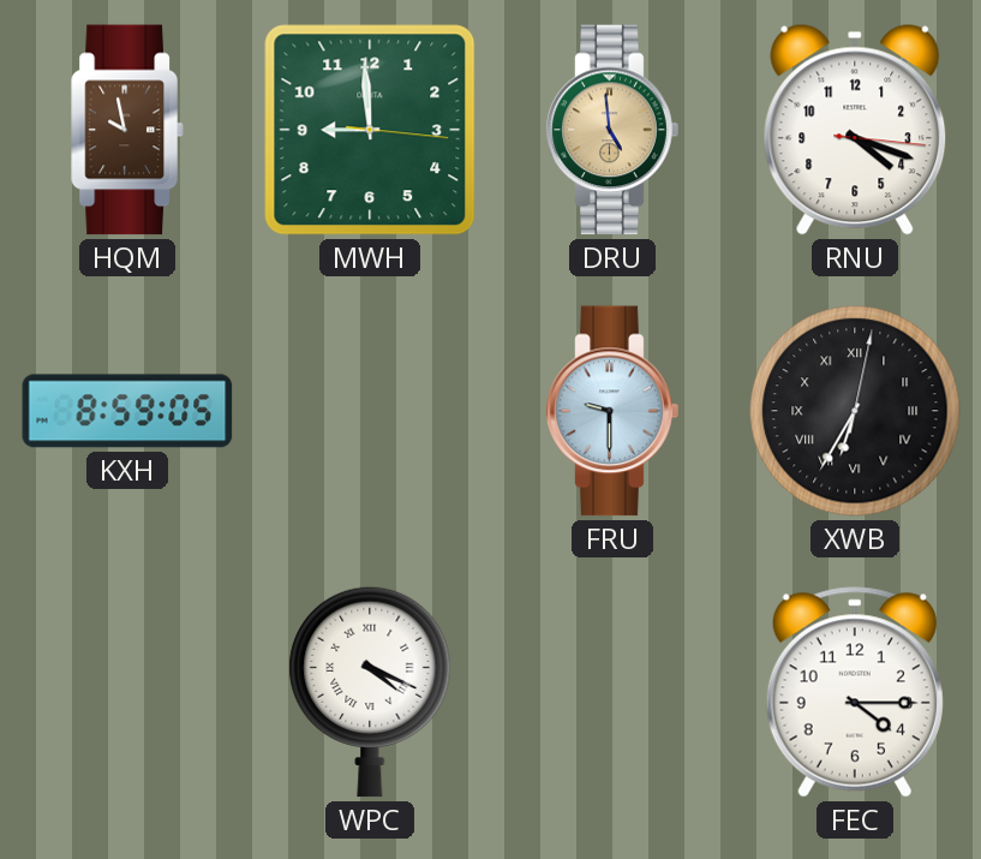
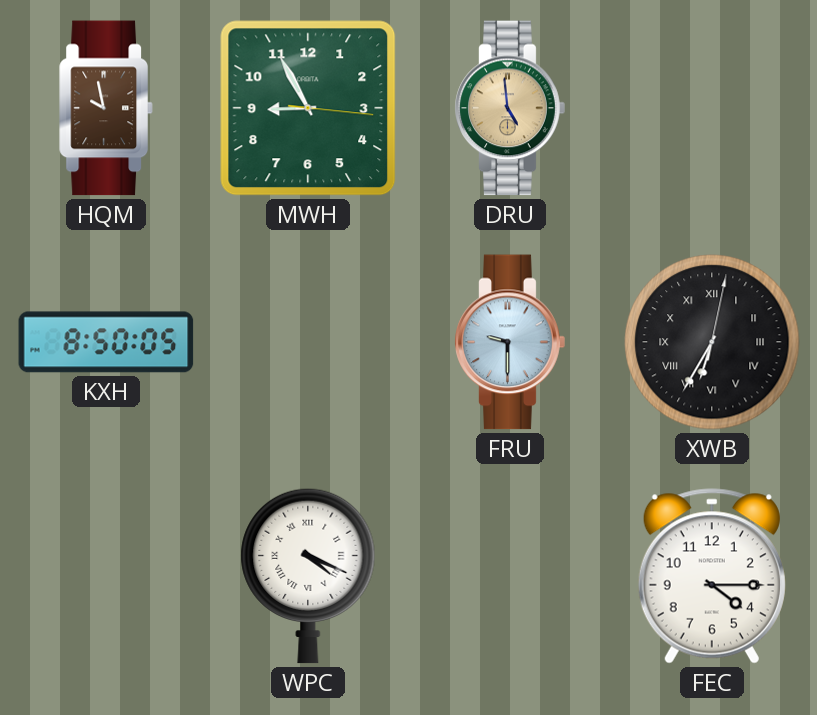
MWH: 8:59 -> 8:55
RNU: 4:18 -> none
KXH: 8:59 -> 8:50
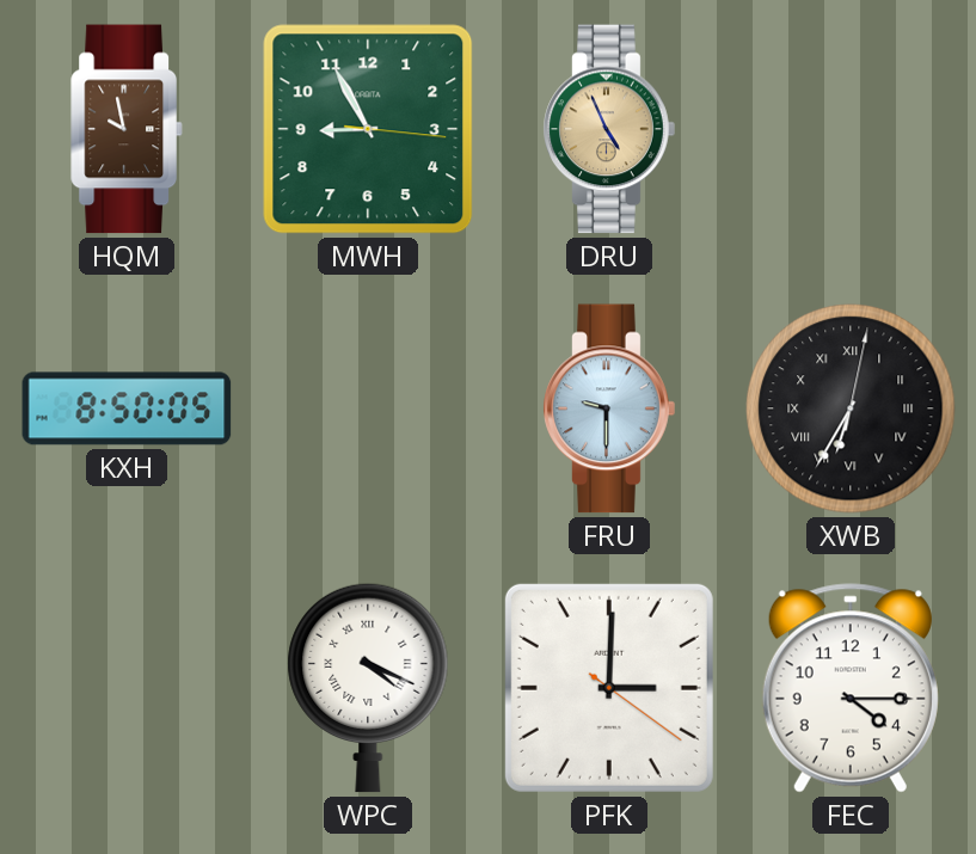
DRU: 4:59 -> 4:56
PFK: none -> 3:00
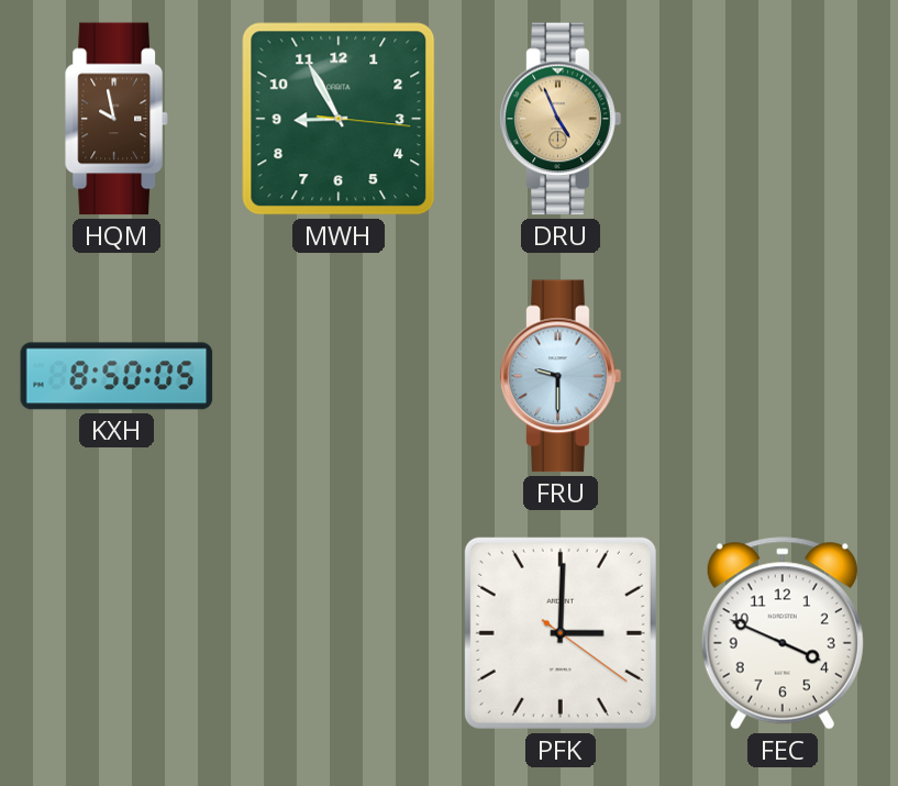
XWB: 6:35 -> none
WPC: 4:19 -> none
FEC: 4:15 -> 3:49
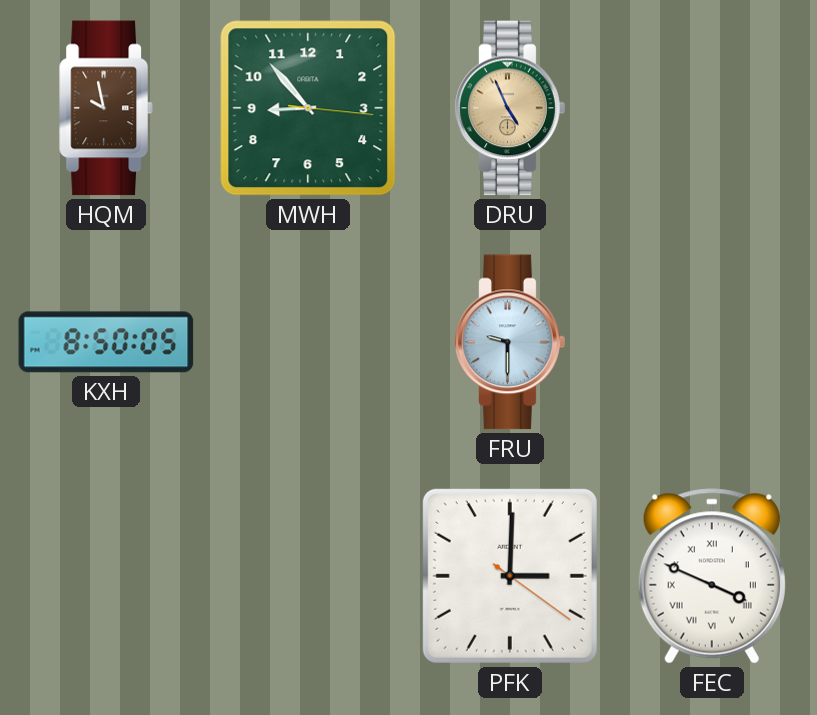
MWH: 8:55 -> 8:53
FEC numerals: Arabic -> Roman
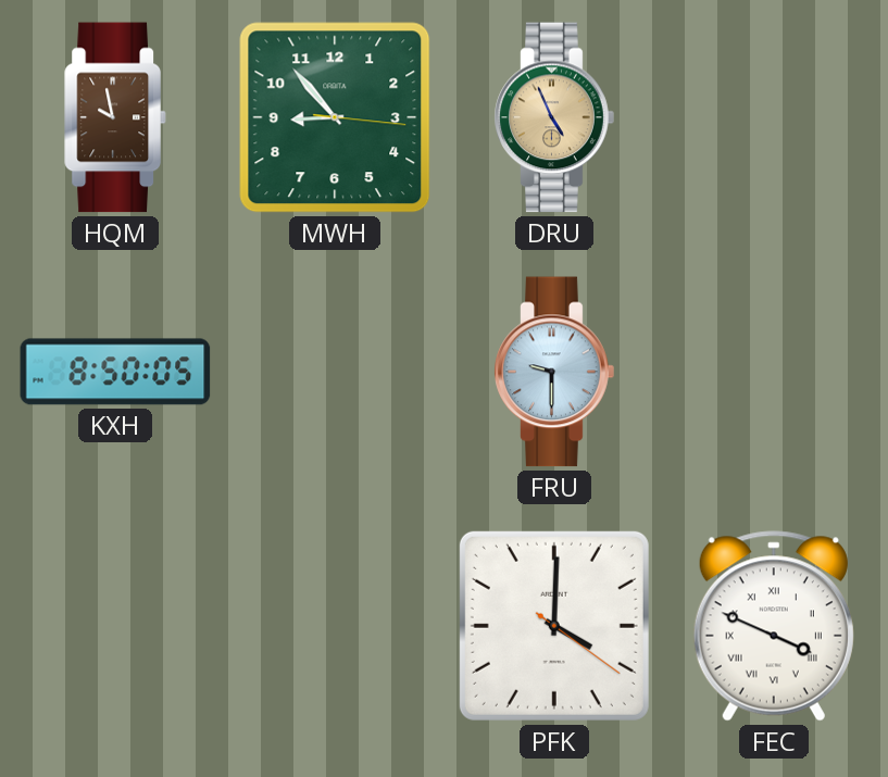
PFK: 3:00 -> 4:00
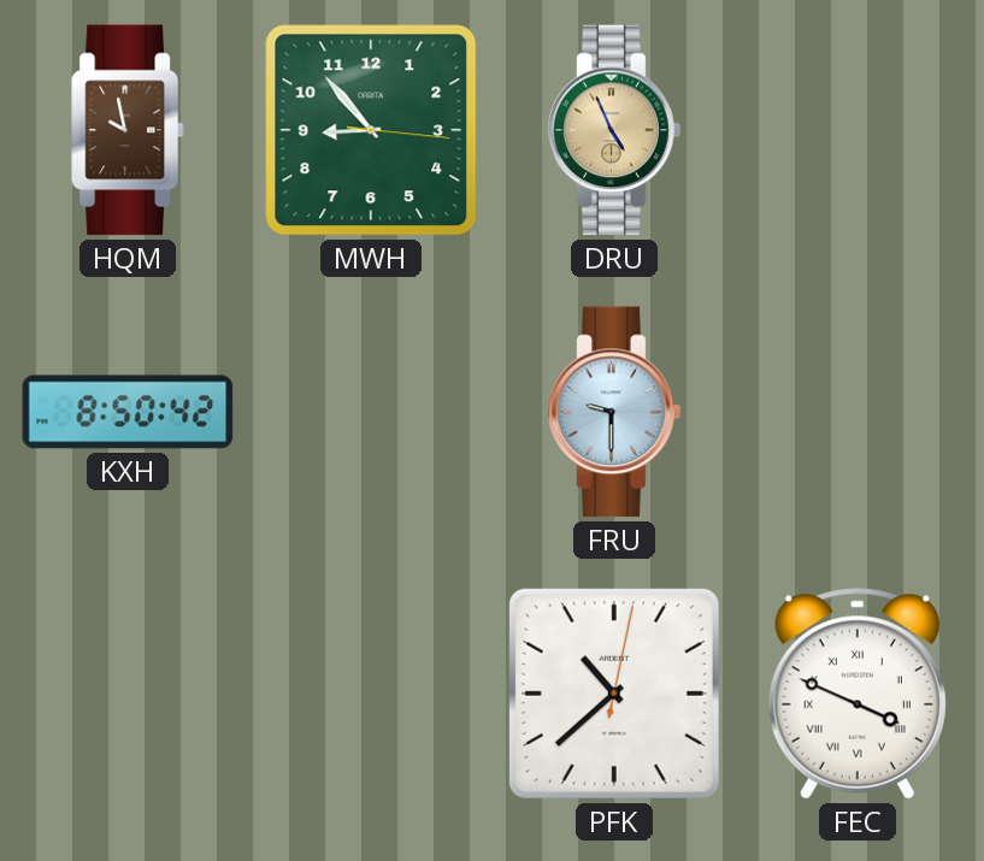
KXH: 8:50:05 -> 8:50:42
PFK: 4:00 -> 10:38
